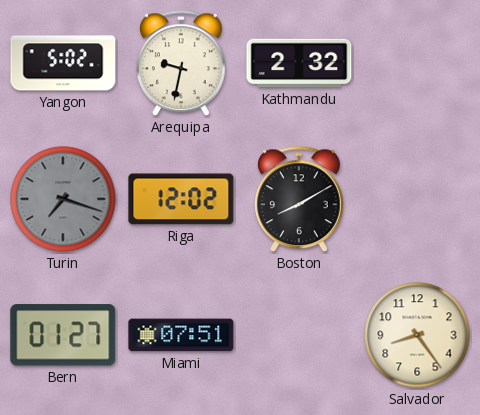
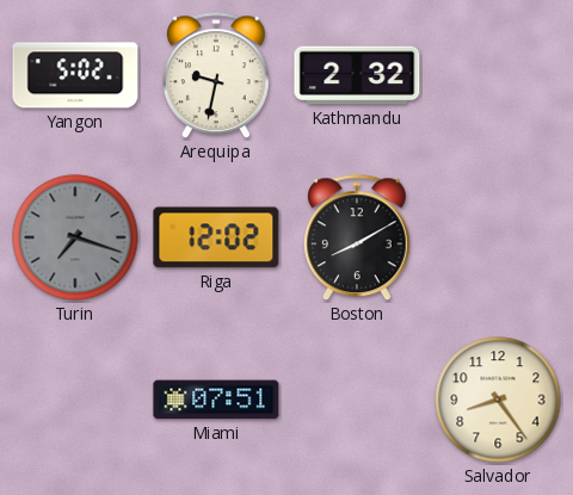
Bern: 01:27 -> none
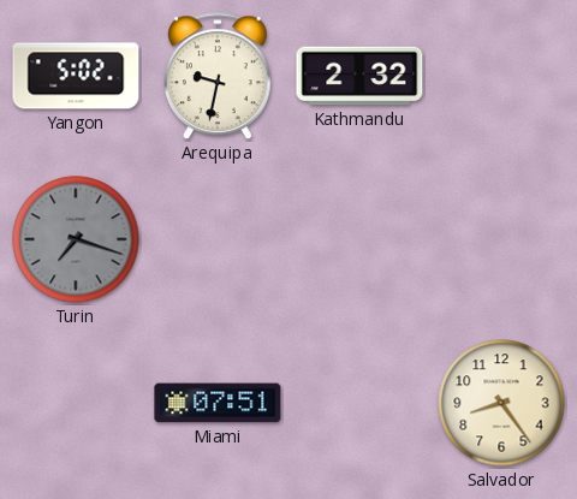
Riga: 12:02 -> none
Boston: 8:10 -> none
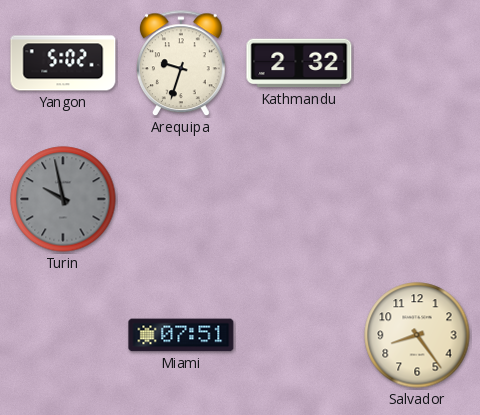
Arequipa: 9:32 -> 9:33
Turin: 7:18 -> 9:58
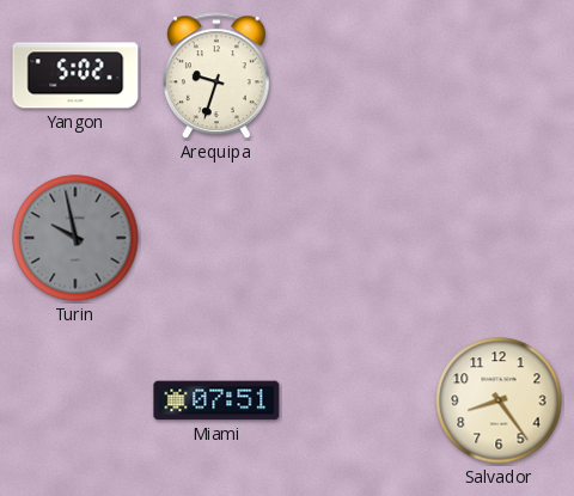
Kathmandu: 2:32 -> none
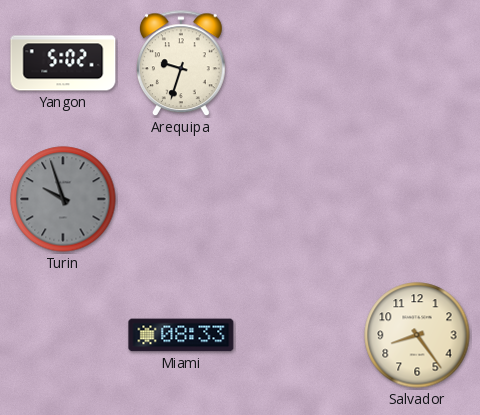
Turin: 9:58 -> 9:57
Miami: 07:51 -> 08:33
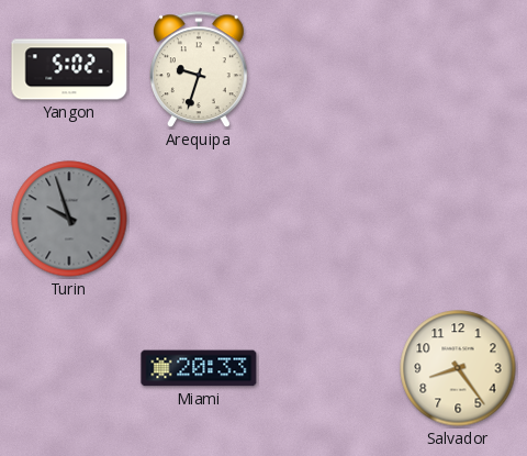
Miami: 08:33 -> 20:33
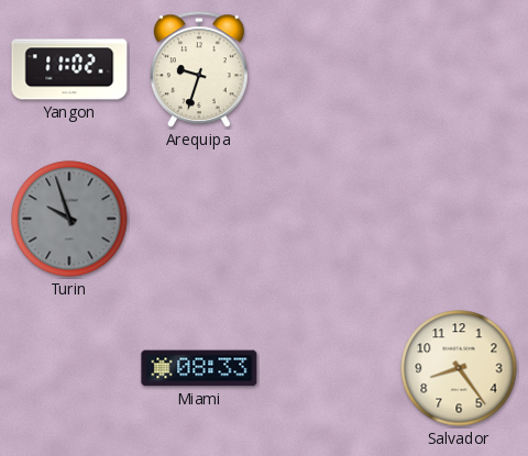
Yangon: 5:02 -> 11:02
Miami: 20:33 -> 08:33
